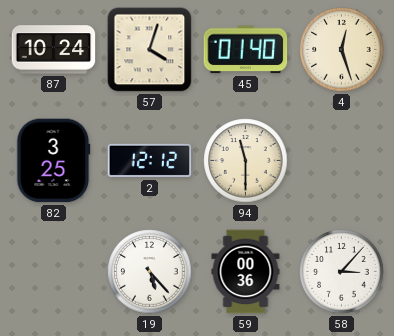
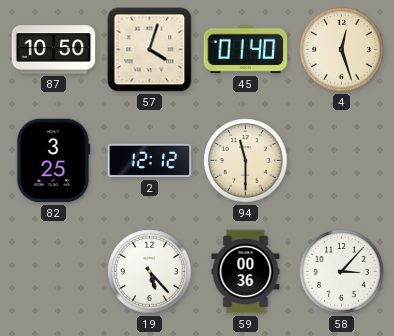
87: 10:24 -> 10:50
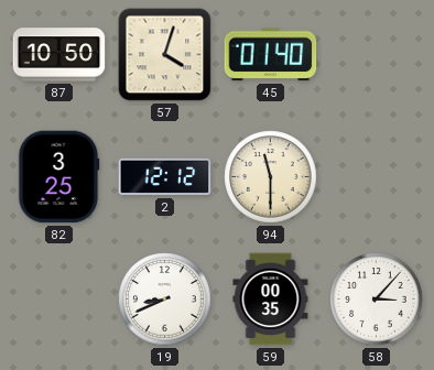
4: 12:27 -> none
19: 5:23 -> 8:41
59: 00:36 -> 00:35
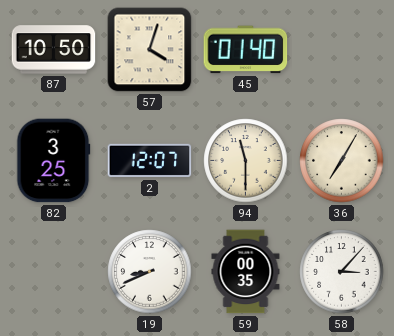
2: 12:12 -> 12:07
36: none -> 7:05
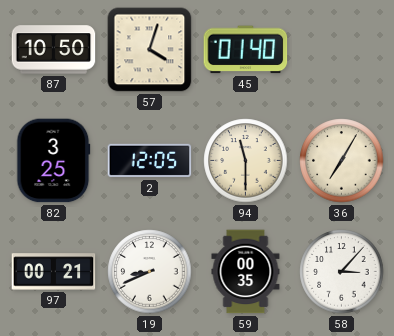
2: 12:07 -> 12:05
97: none -> 00:21
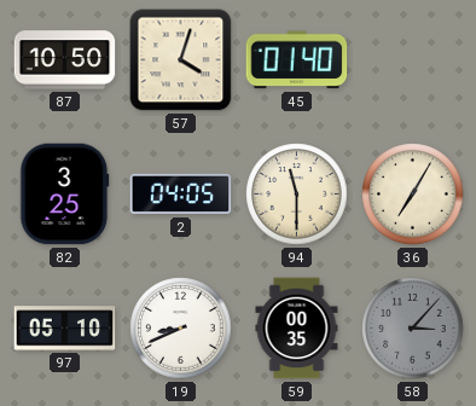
2: 12:05 -> 04:05
97: 00:21 -> 05:10
58 dial: white -> grey
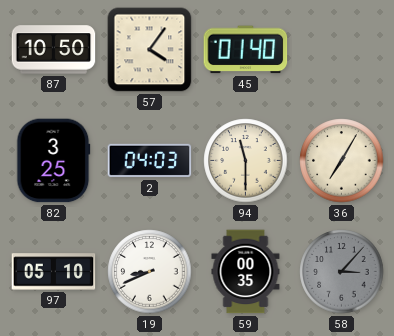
57: 4:03 -> 4:06
2: 04:05 -> 04:03
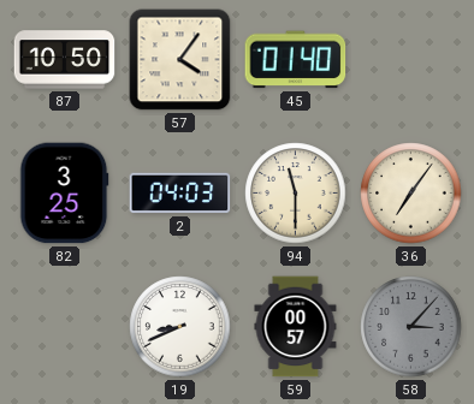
36: 7:05 -> 7:06
97: 05:10 -> none
59: 00:35 -> 00:57
